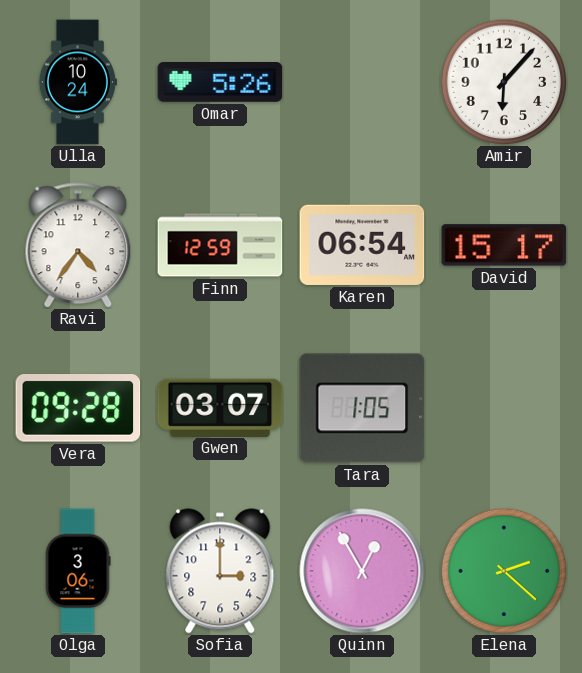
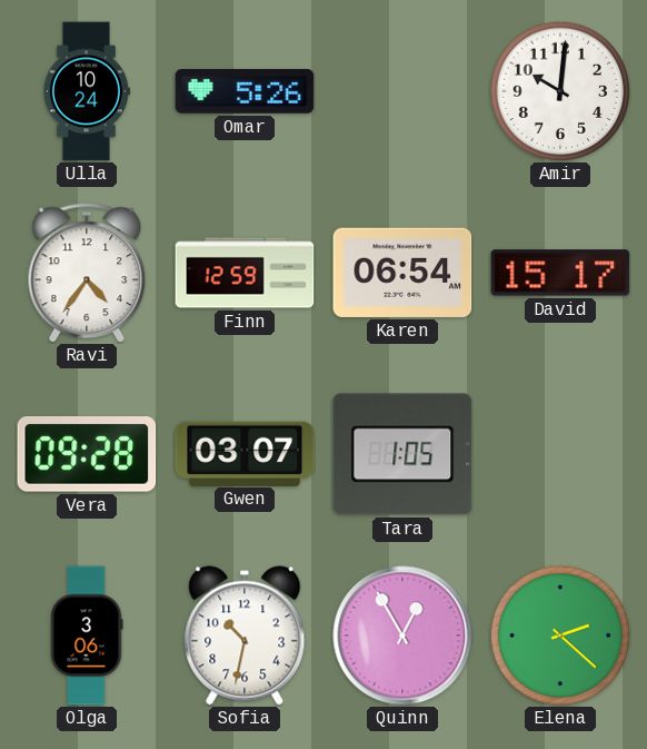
Amir: 6:07 -> 10:01
Sofia: 3:00 -> 10:32
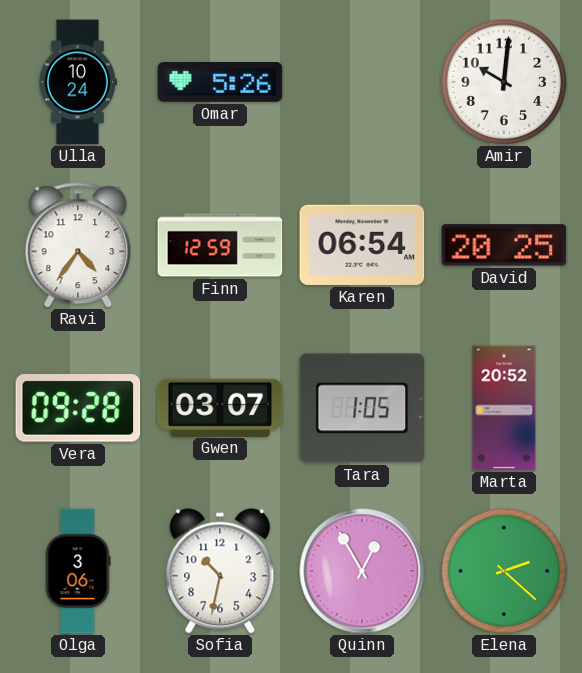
David: 15:17 -> 20:25
Marta: none -> 20:52
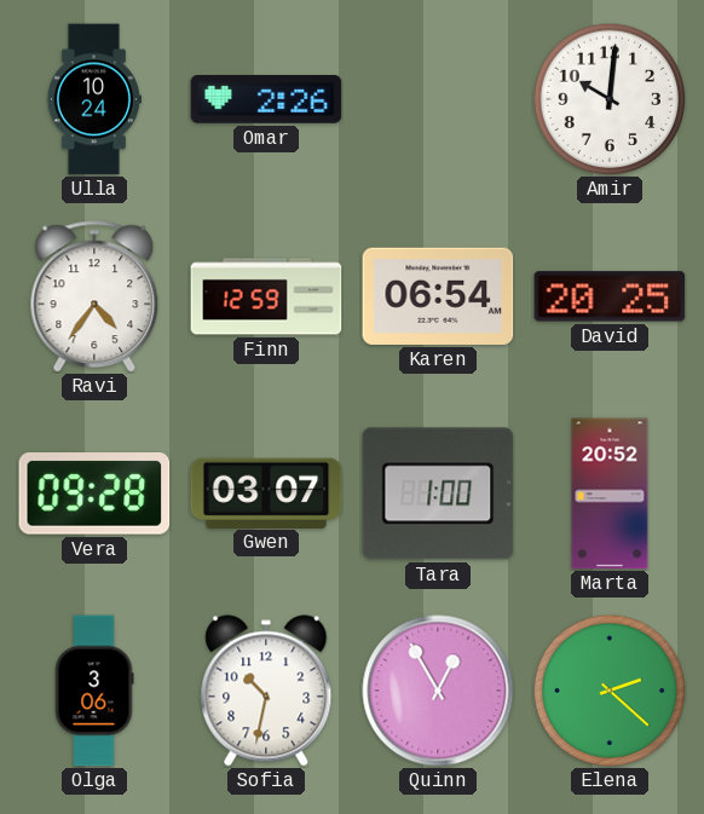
Omar: 5:26 -> 2:26
Tara: 1:05 -> 1:00
